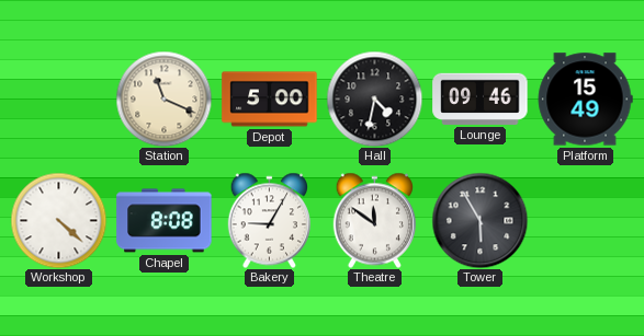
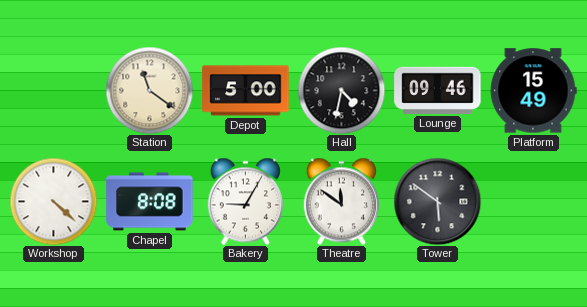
Station: 11:19 -> 11:21
Tower: 5:55 -> 5:51
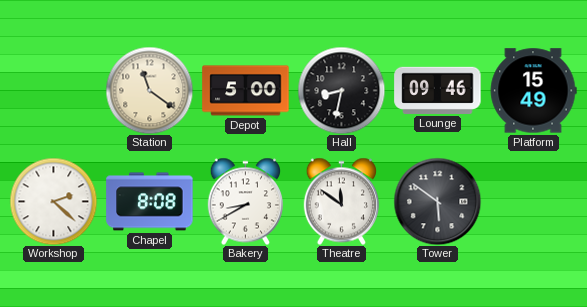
Hall: 4:32 -> 8:32
Workshop: 4:22 -> 2:22
Bakery: 9:05 -> 8:40
